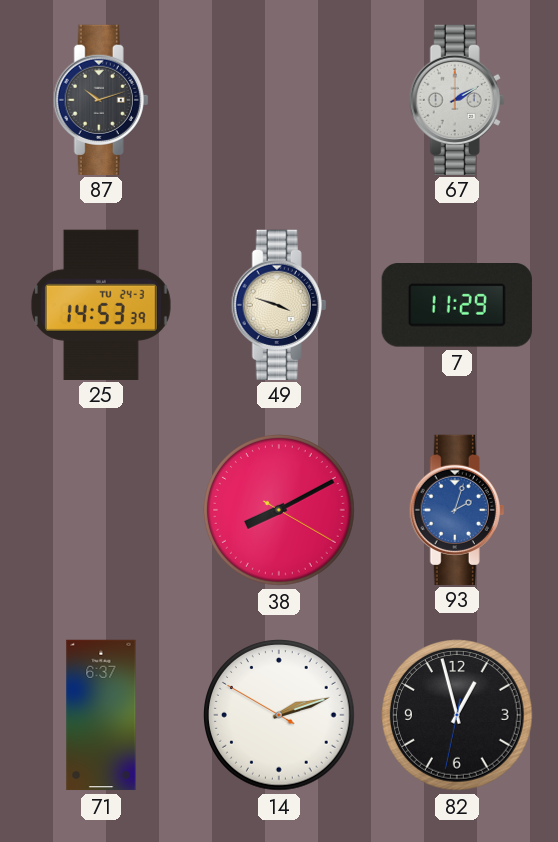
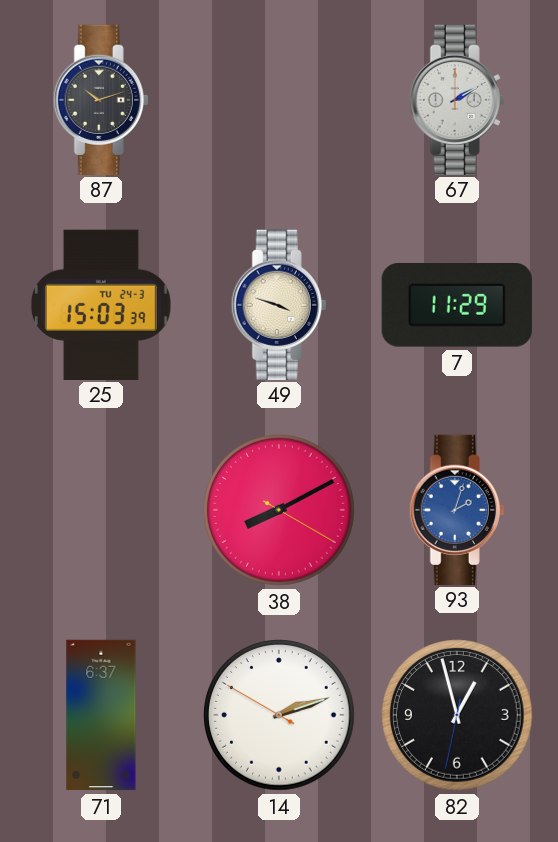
25: 14:53 -> 15:03
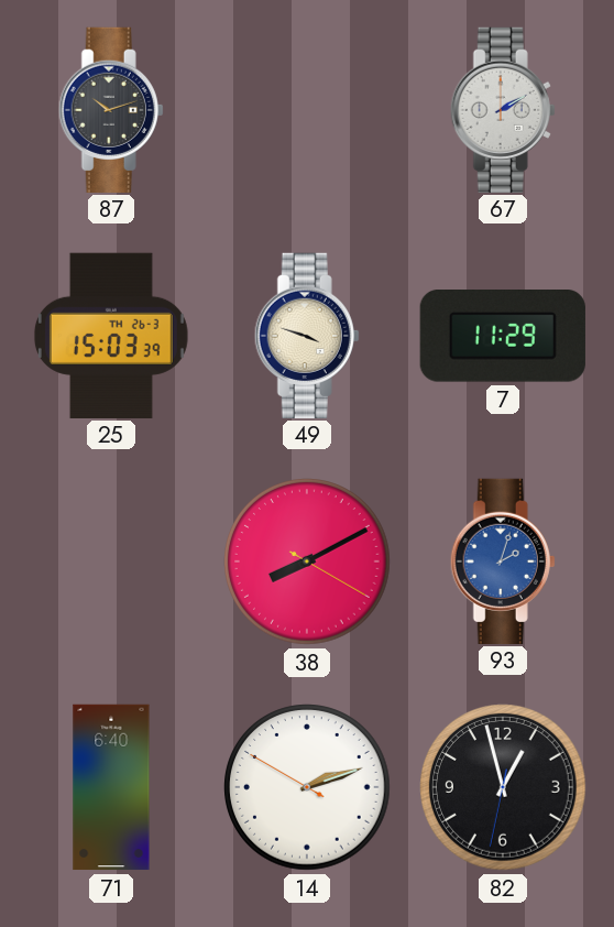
25 date: TU 24-3 -> TH 26-3
71: 6:37 -> 6:40
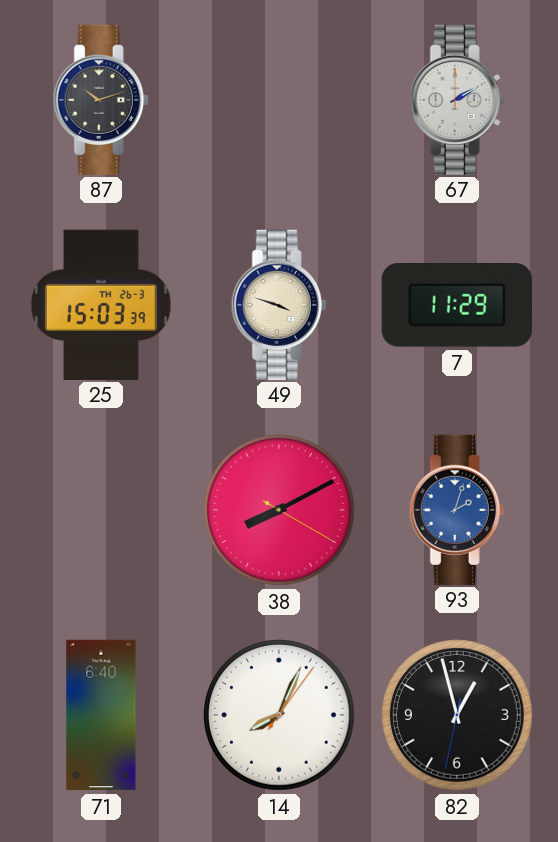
14: 2:11 -> 8:04
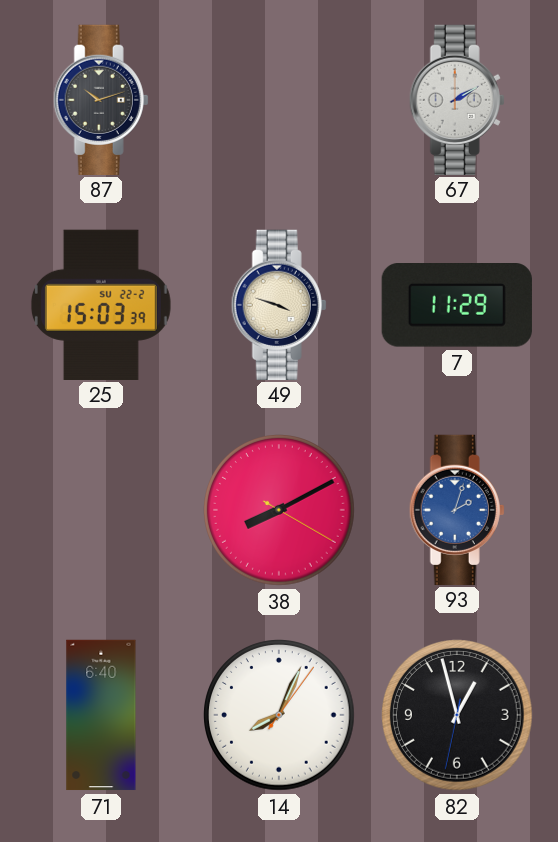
25 date: TH 26-3 -> SU 22-2
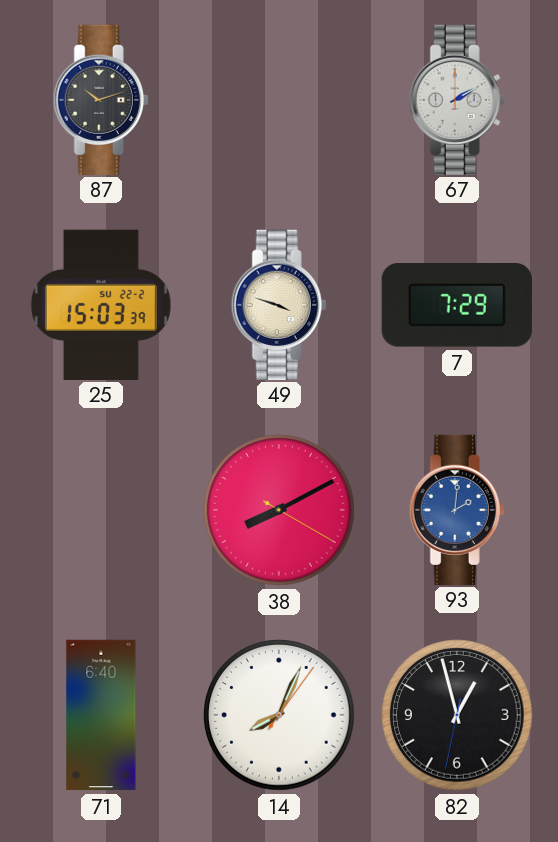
7: 11:29 -> 7:29
93: 2:03 -> 2:01
